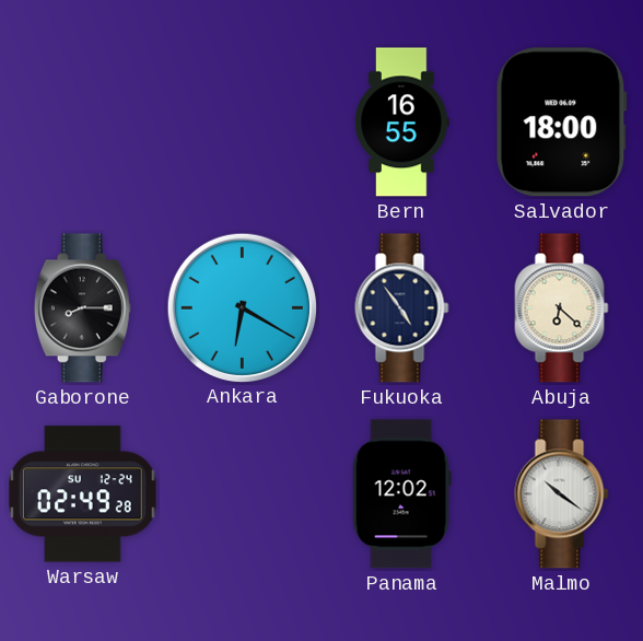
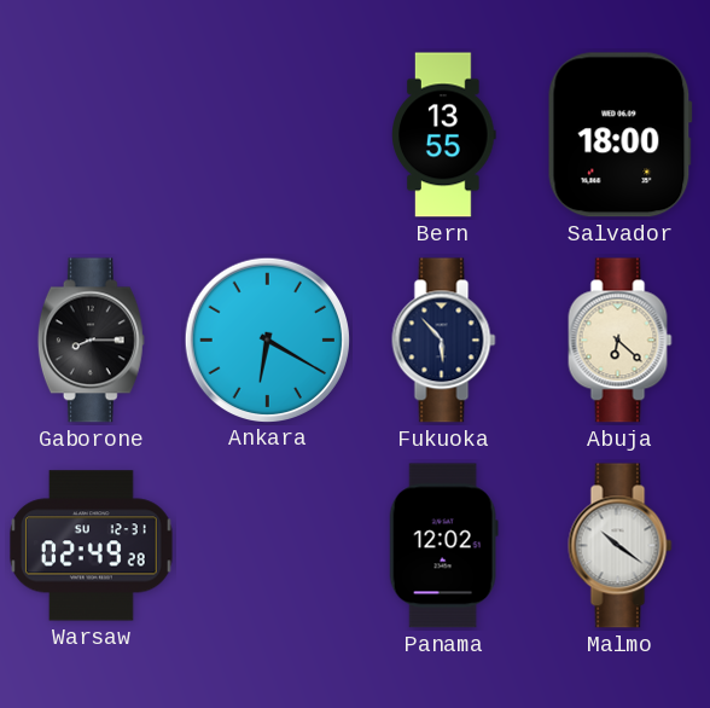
Bern: 16:55 -> 13:55
Fukuoka: 4:54 -> 5:53
Warsaw date: SU 12-24 -> SU 12-31
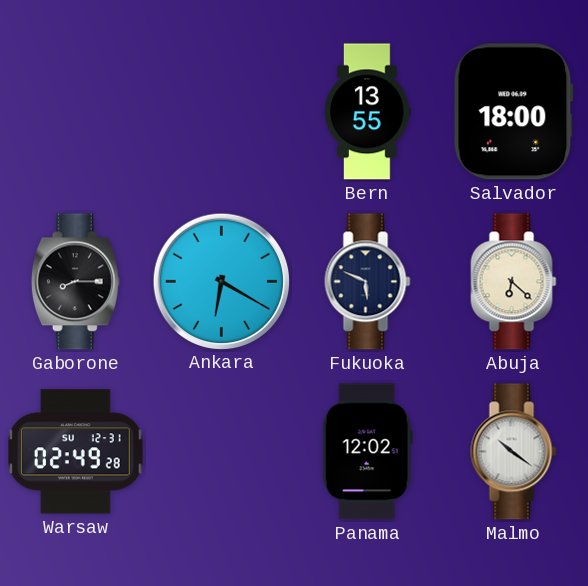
Fukuoka: 5:53 -> 5:49
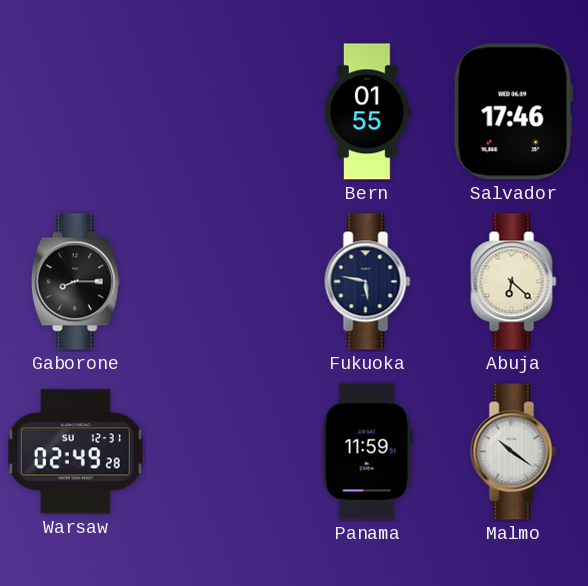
Bern: 13:55 -> 01:55
Salvador: 18:00 -> 17:46
Ankara: 6:20 -> none
Fukuoka: 5:49 -> 5:47
Panama: 12:02 -> 11:59
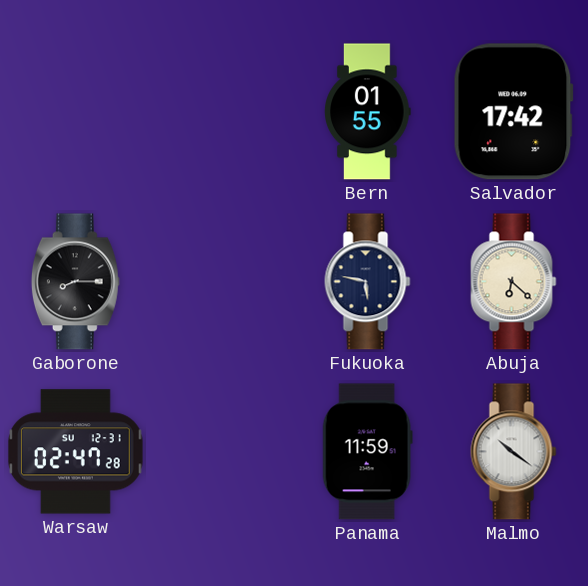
Salvador: 17:46 -> 17:42
Warsaw: 02:49 -> 02:47
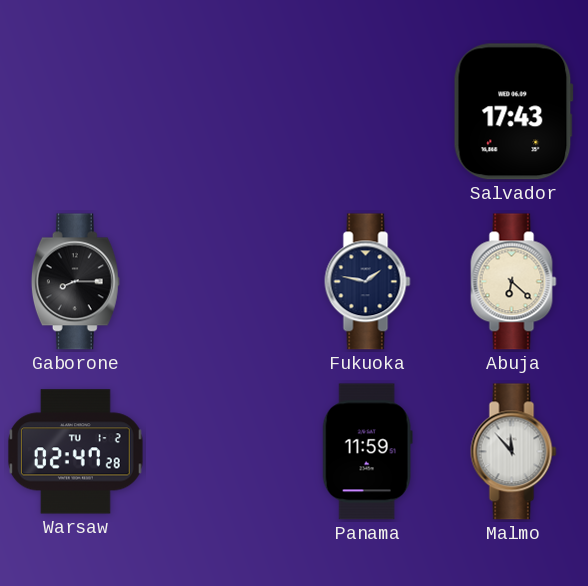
Bern: 01:55 -> none
Salvador: 17:42 -> 17:43
Fukuoka: 5:47 -> 1:47
Warsaw date: SU 12-31 -> TU 1-2
Malmo: 10:21 -> 11:53
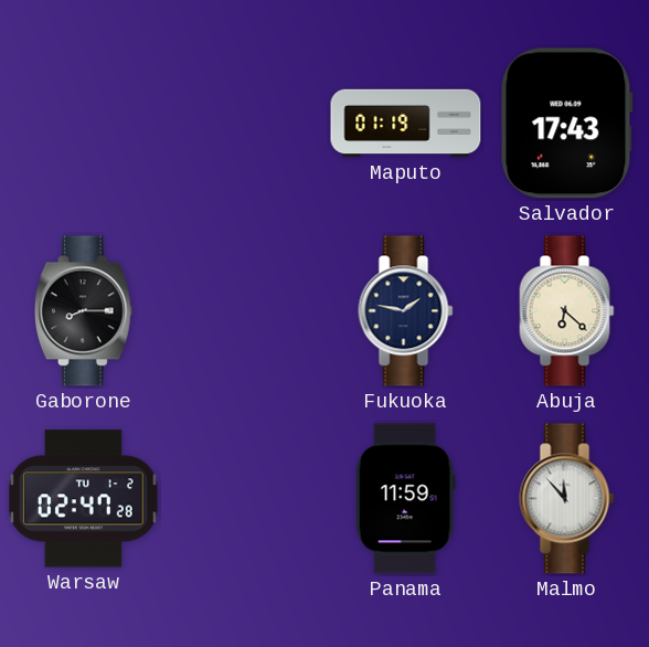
Maputo: none -> 01:19
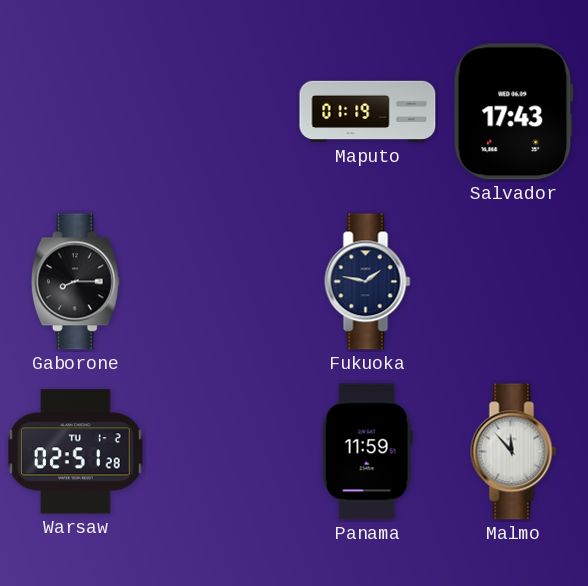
Abuja: 6:22 -> none
Warsaw: 02:47 -> 02:51
